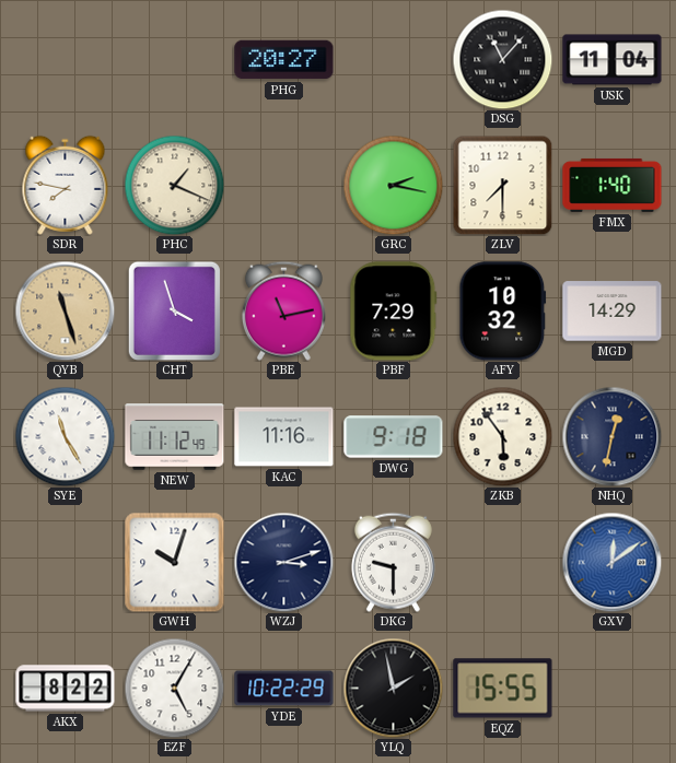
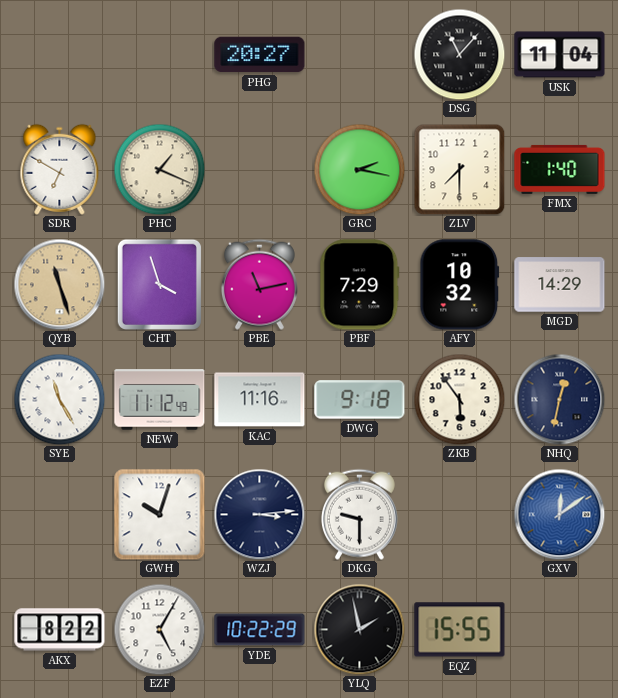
SDR: 7:47 -> 6:50
WZJ: 3:12 -> 3:14
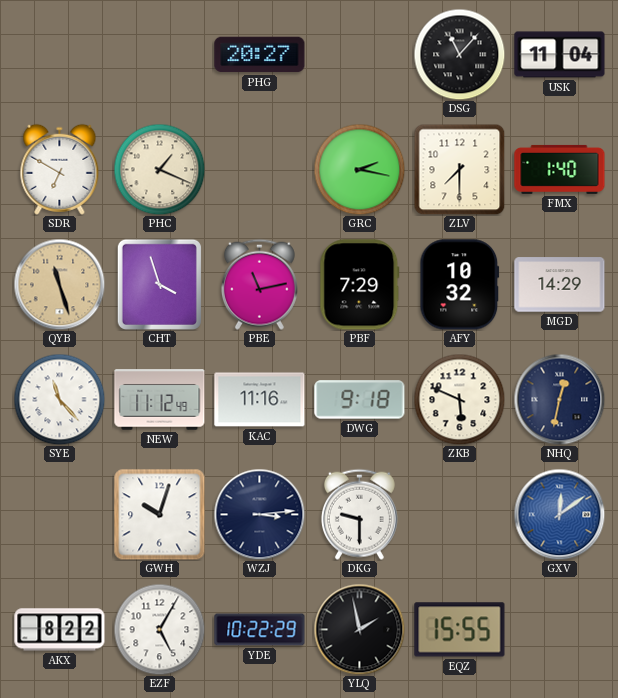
SYE: 11:25 -> 11:23
ZKB: 5:54 -> 5:49
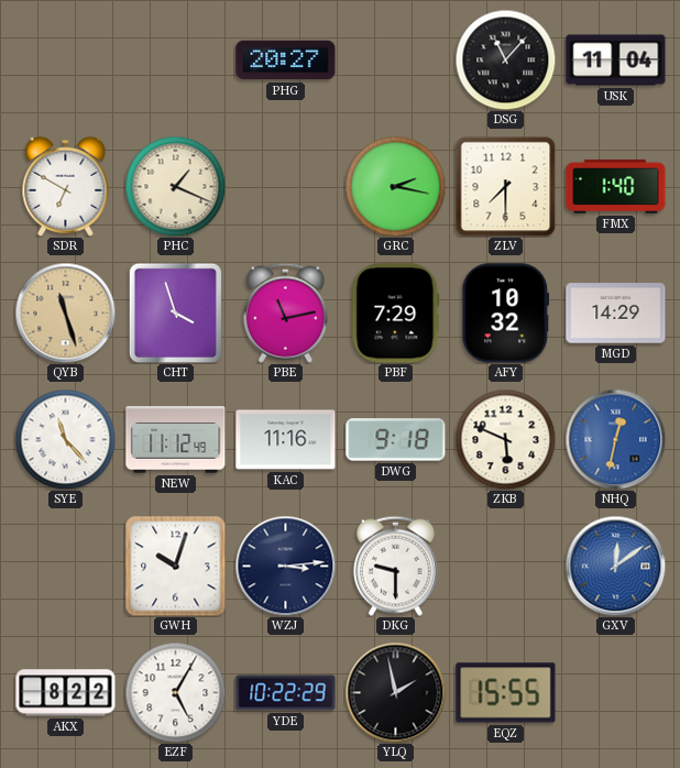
NHQ dial: navy -> blue
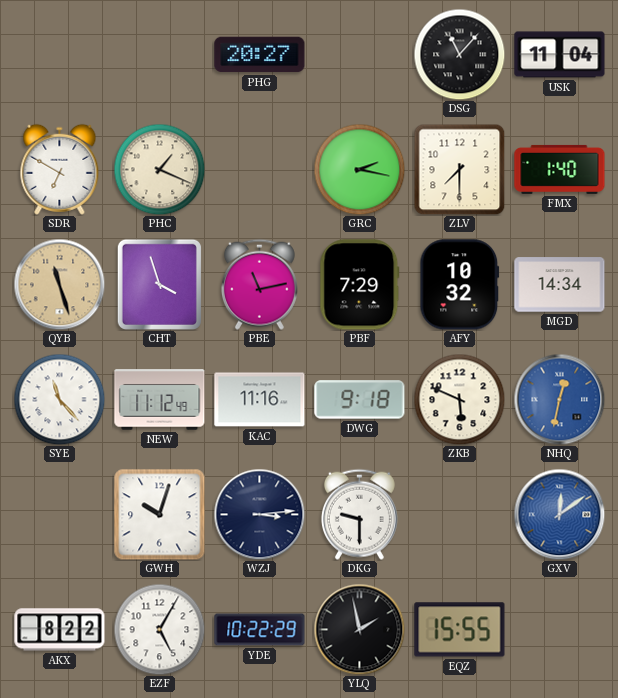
MGD: 14:29 -> 14:34
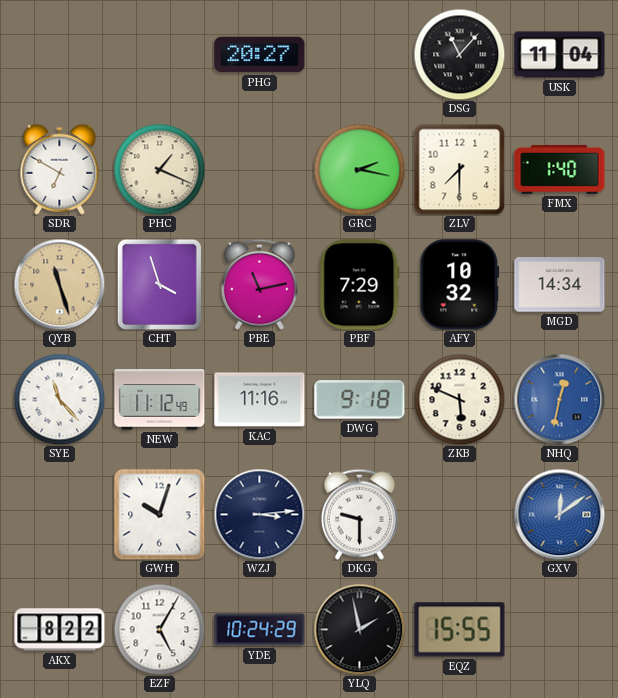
YDE: 10:22 -> 10:24
